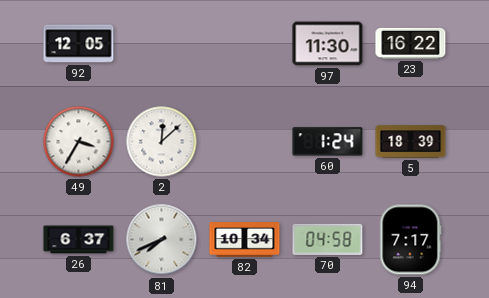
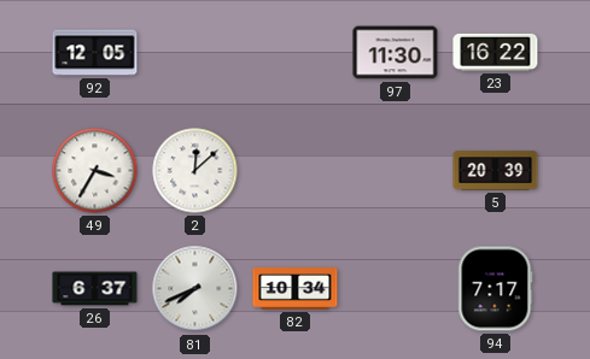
60: 1:24 -> none
5: 18:39 -> 20:39
70: 04:58 -> none
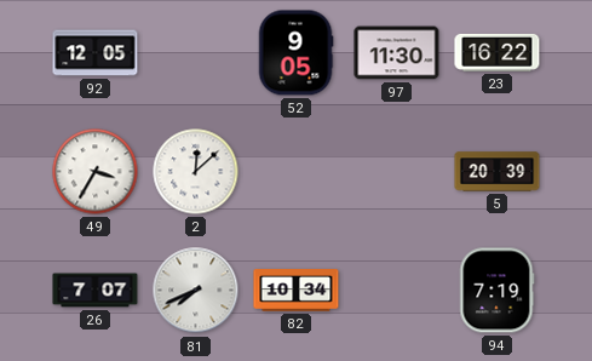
52: none -> 9:05
26: 6:37 -> 7:07
94: 7:17 -> 7:19
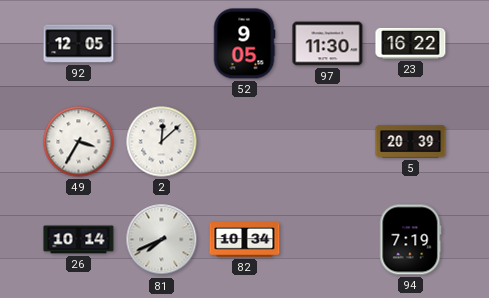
26: 7:07 -> 10:14
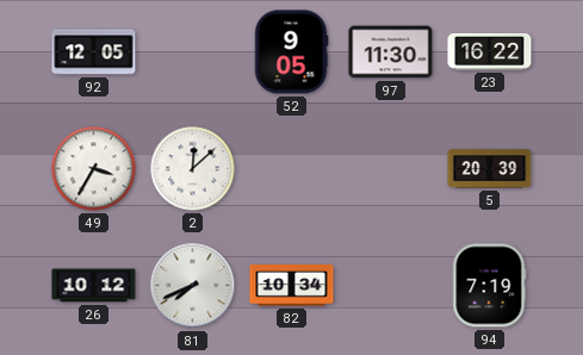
26: 10:14 -> 10:12
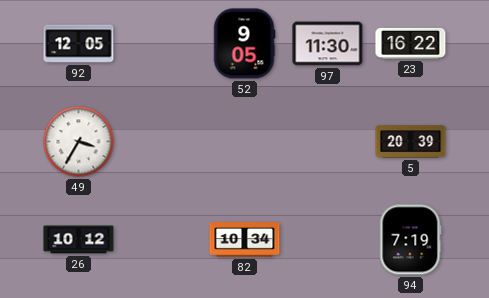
2: 12:08 -> none
81: 7:41 -> none
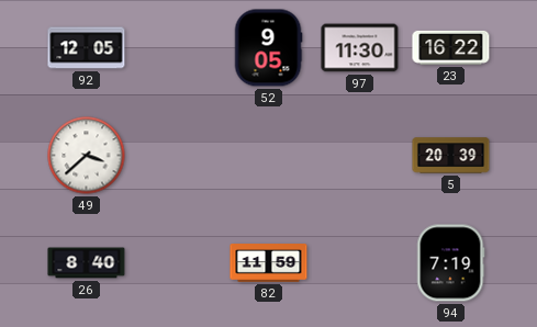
49: 3:35 -> 3:38
26: 10:12 -> 8:40
82: 10:34 -> 11:59
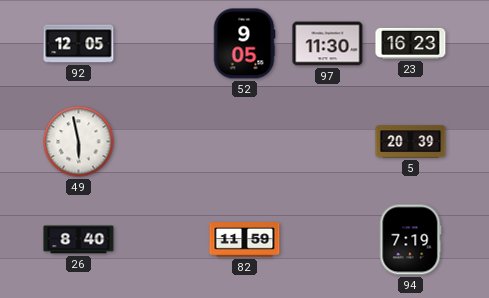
23: 16:22 -> 16:23
49: 3:38 -> 5:58
